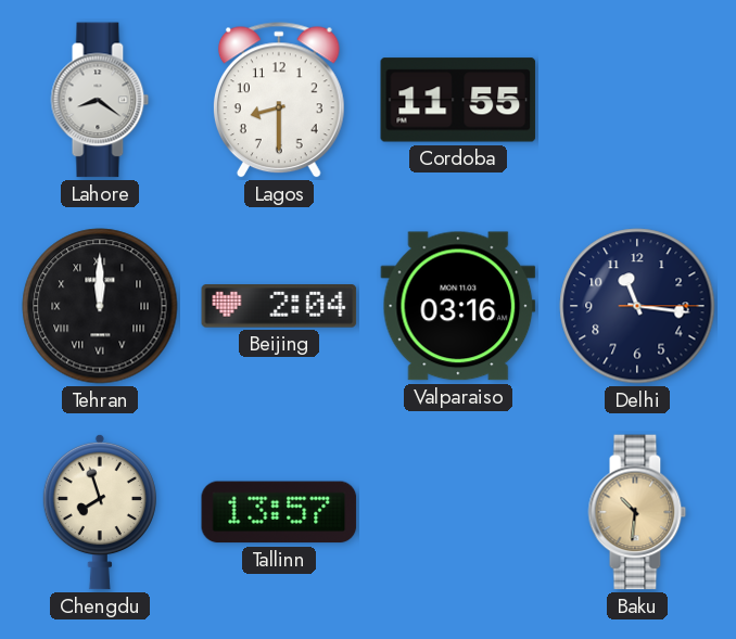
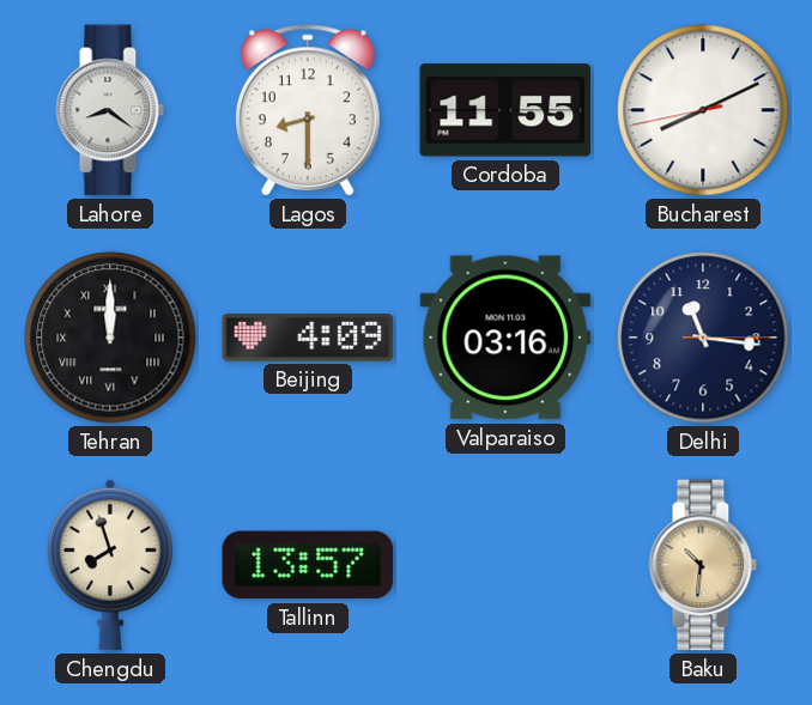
Bucharest: none -> 8:10
Beijing: 2:04 -> 4:09
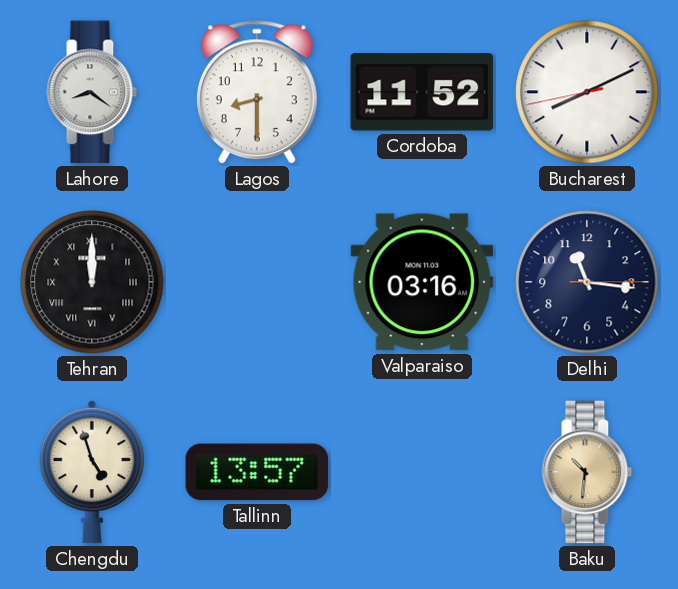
Cordoba: 11:55 -> 11:52
Beijing: 4:09 -> none
Chengdu: 7:57 -> 4:57
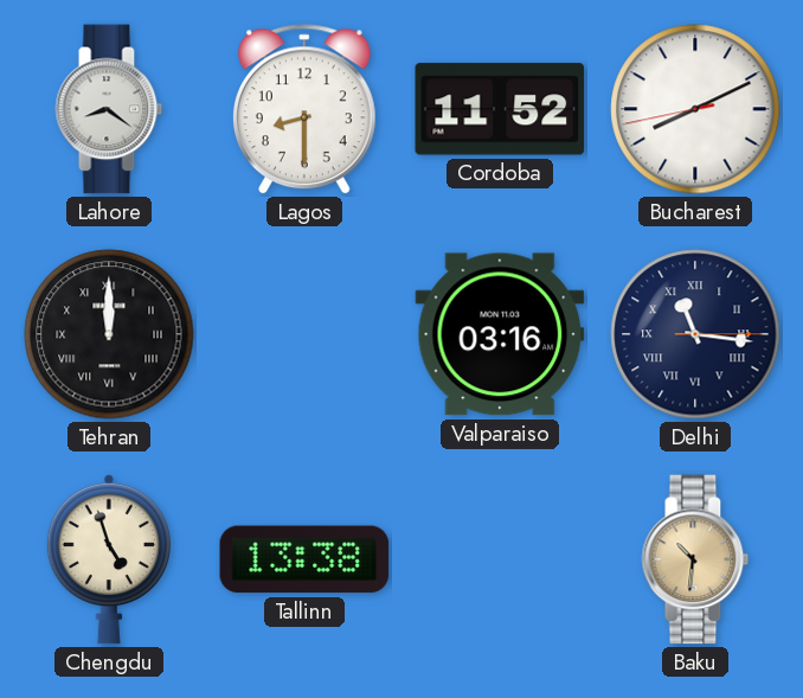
Delhi numerals: Arabic -> Roman
Tallinn: 13:57 -> 13:38
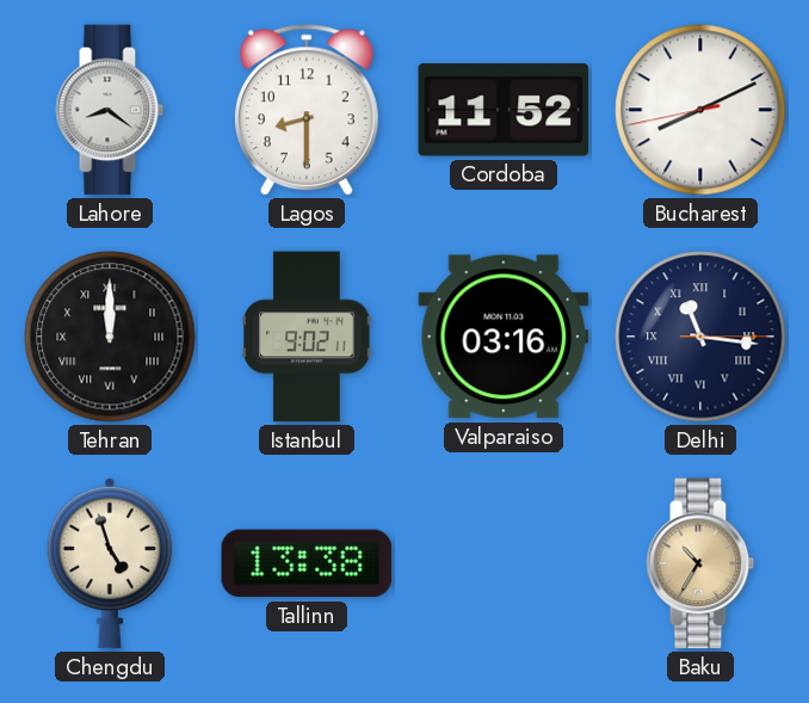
Istanbul: none -> 9:02
Baku: 10:31 -> 10:35
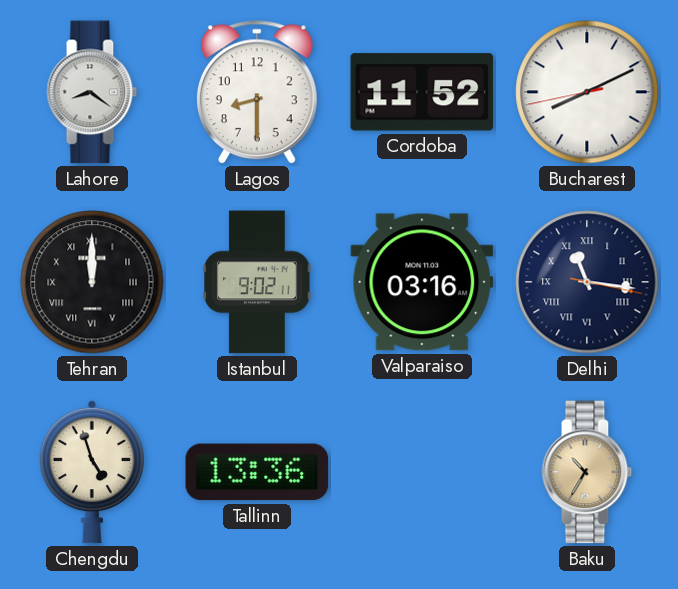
Delhi: 11:16:15 -> 11:16:17
Tallinn: 13:38 -> 13:36
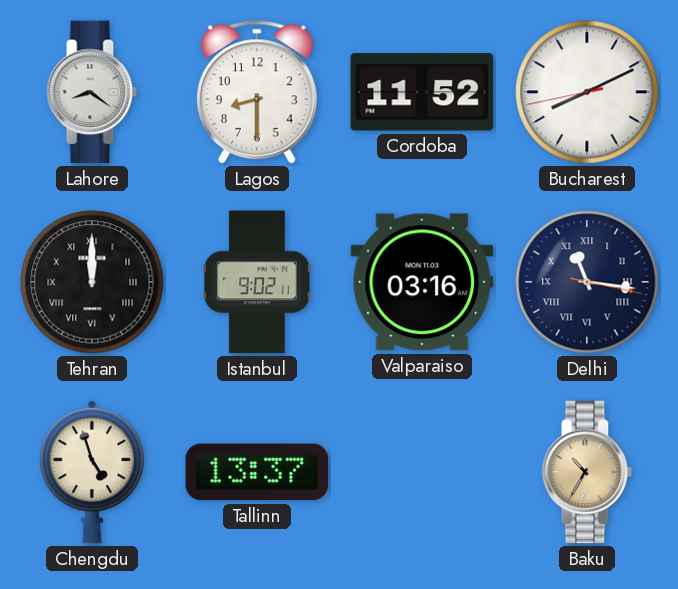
Tallinn: 13:36 -> 13:37
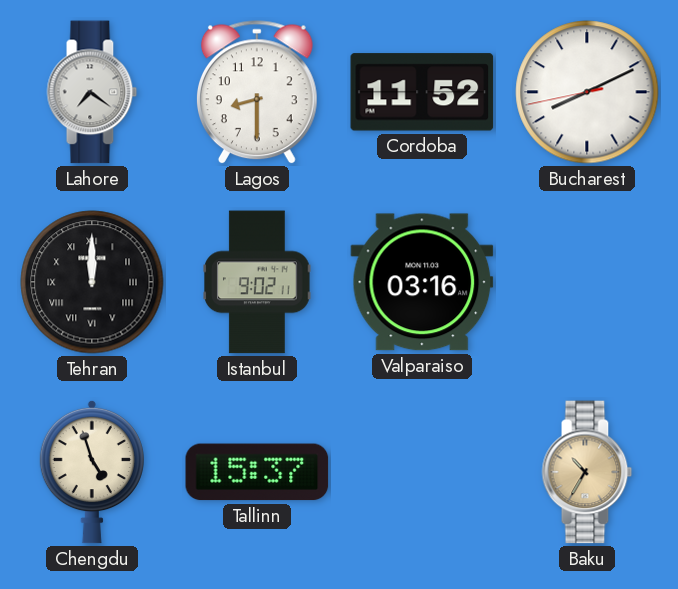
Lahore: 8:21 -> 7:21
Delhi: 11:16 -> none
Tallinn: 13:37 -> 15:37
